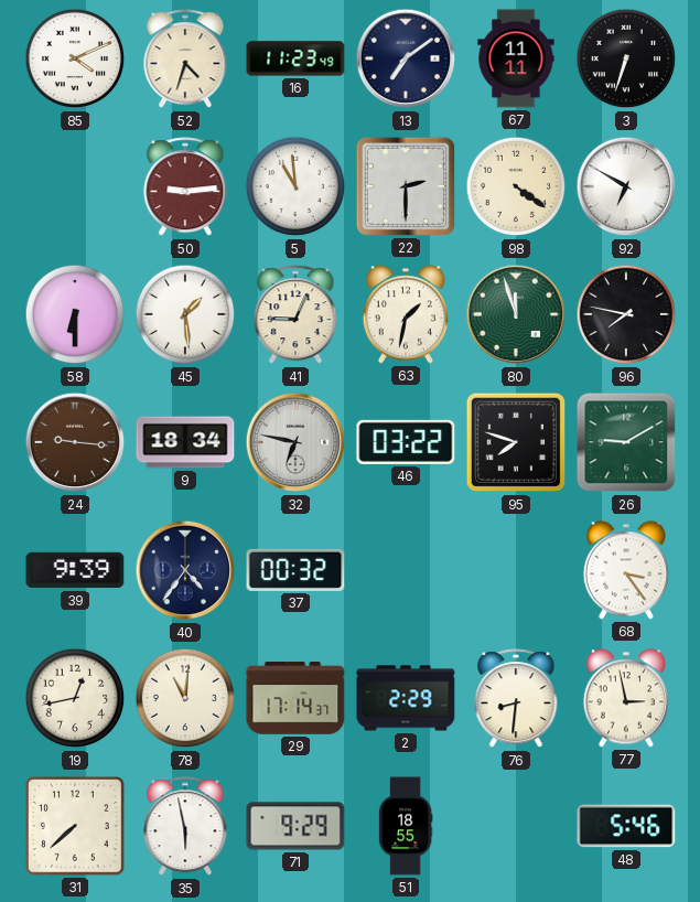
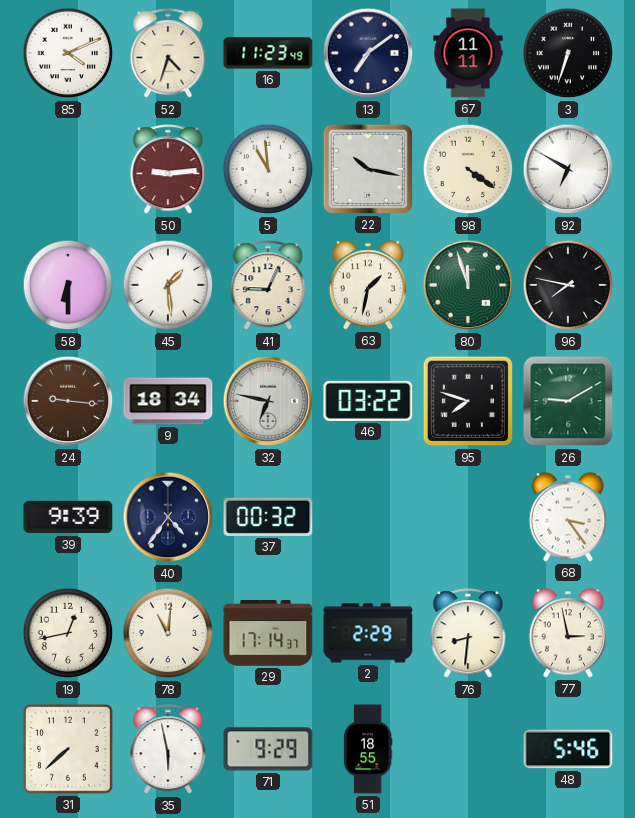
22: 2:30 -> 10:17
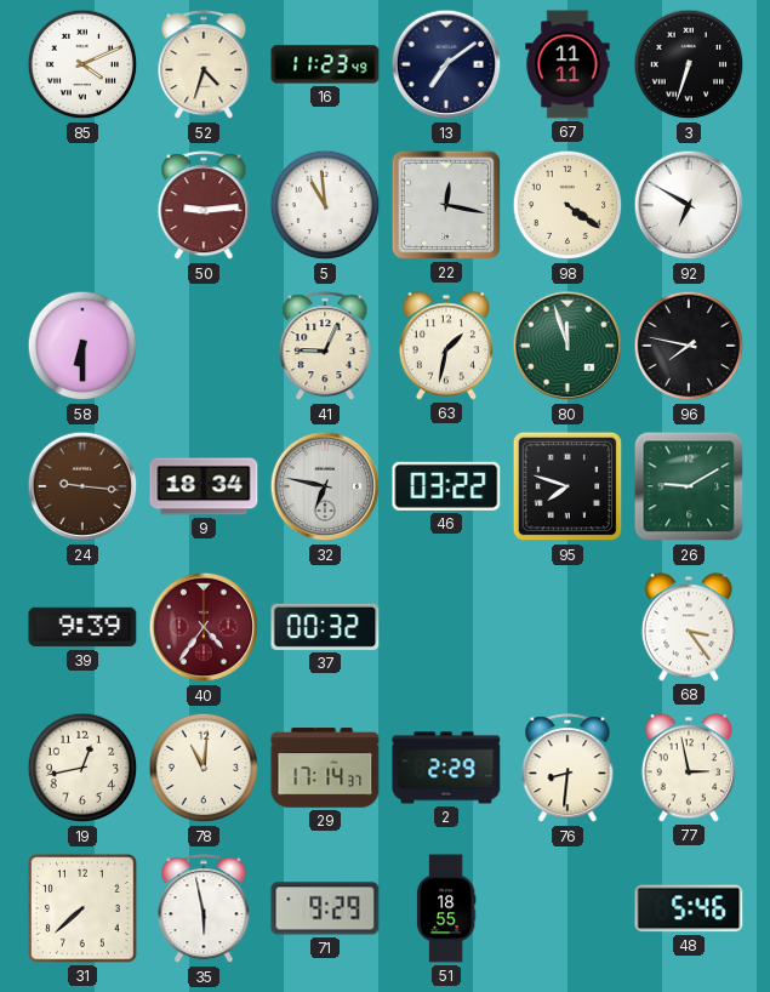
22: 10:17 -> 12:17
45: 1:29 -> none
40 dial: navy -> burgundy
